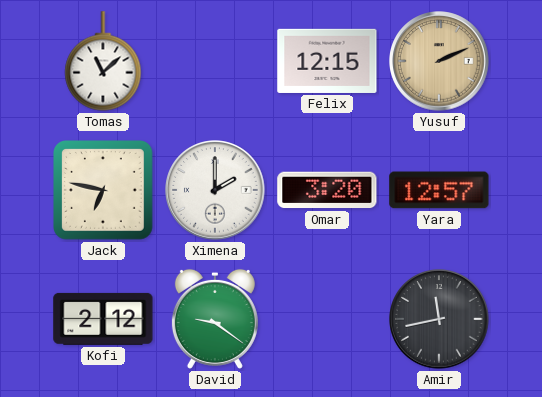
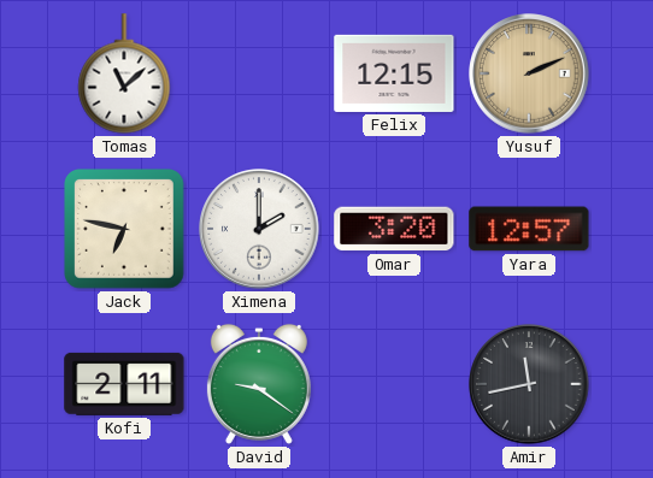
Kofi: 2:12 -> 2:11
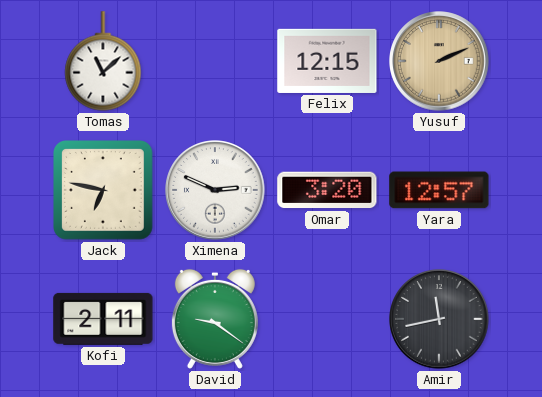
Ximena: 2:00 -> 2:49
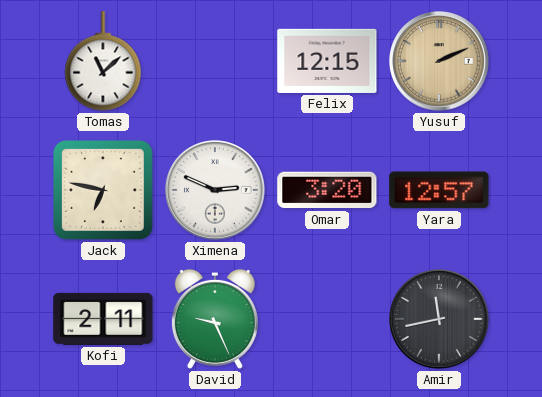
David: 9:21 -> 9:26
